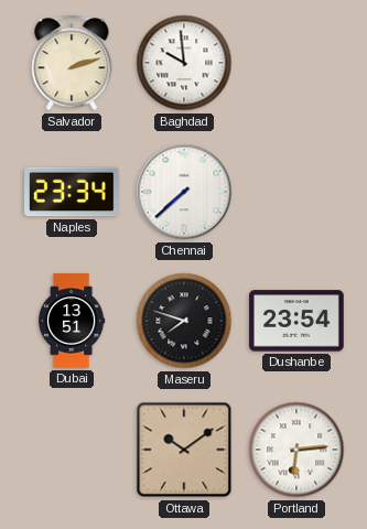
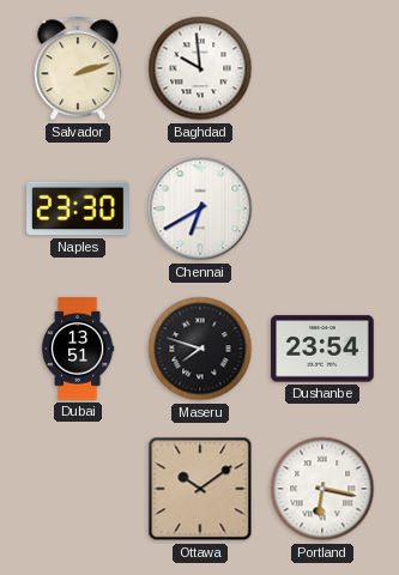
Naples: 23:34 -> 23:30
Chennai: 7:38 -> 6:40
Portland: 6:14 -> 6:17
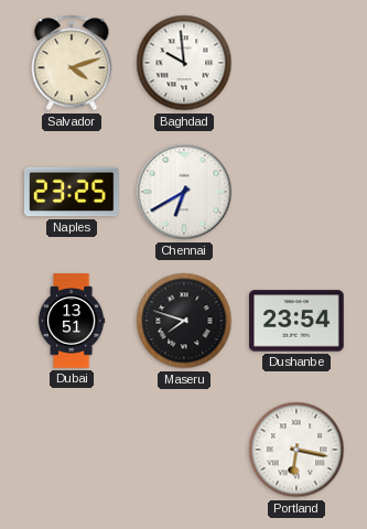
Salvador: 2:12 -> 4:12
Naples: 23:30 -> 23:25
Ottawa: 10:09 -> none
